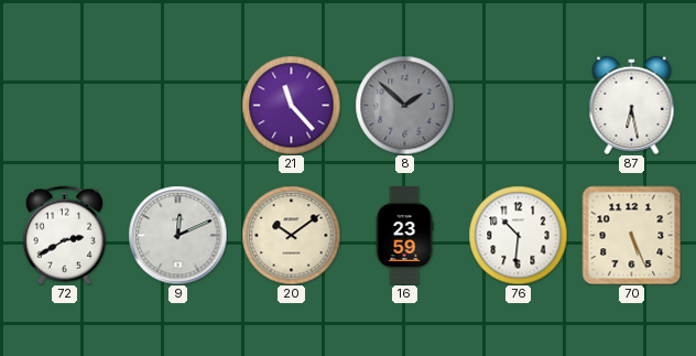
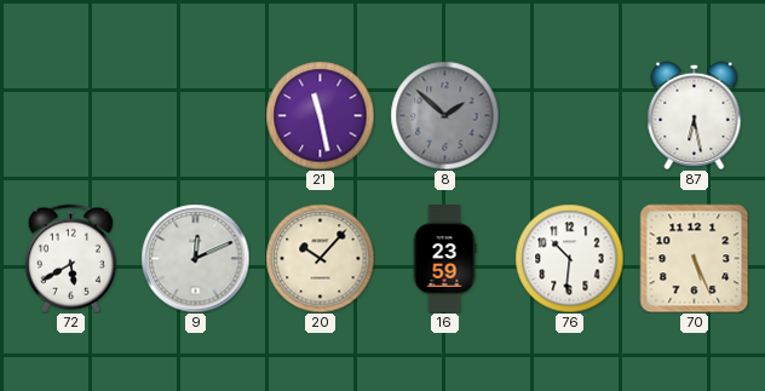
21: 11:23 -> 11:28
72: 2:40 -> 5:40
20: 10:09 -> 10:07
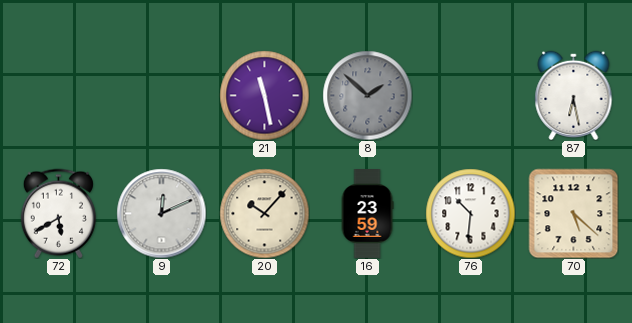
70: 5:26 -> 5:22
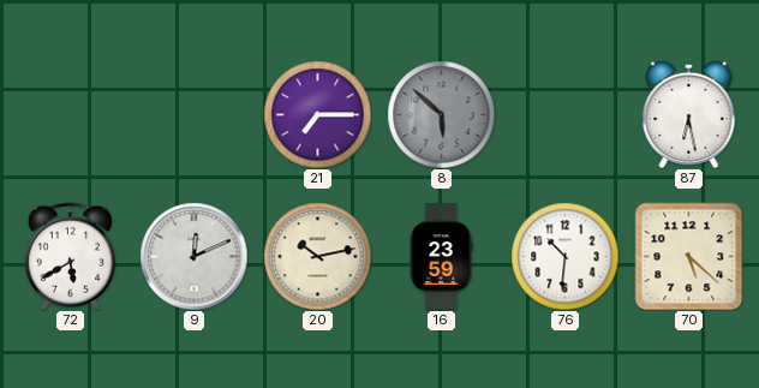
21: 11:28 -> 7:15
8: 1:52 -> 5:52
20: 10:07 -> 10:13
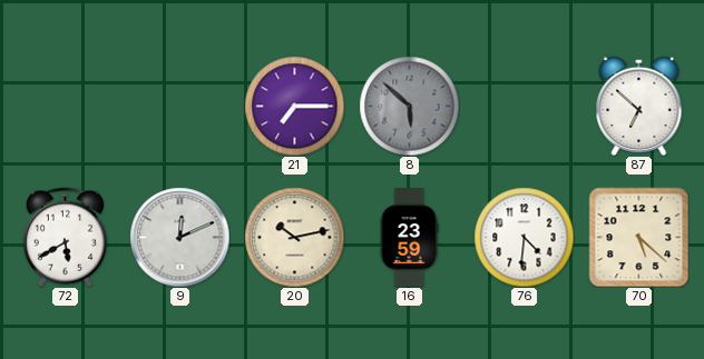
87: 6:28 -> 6:52
76: 10:31 -> 4:31
